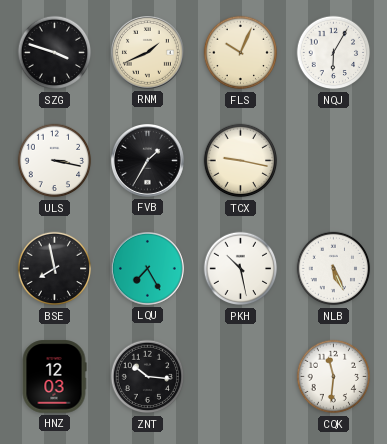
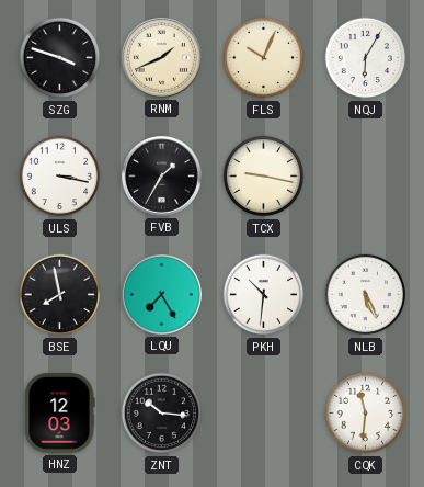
PKH: 10:28 -> 10:31
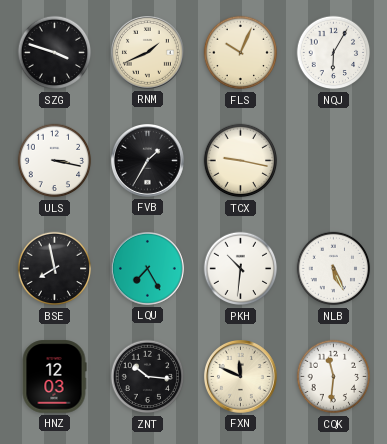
FXN: none -> 11:49
